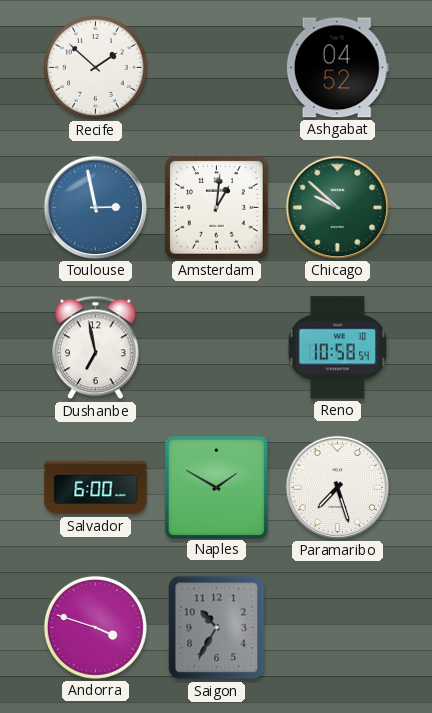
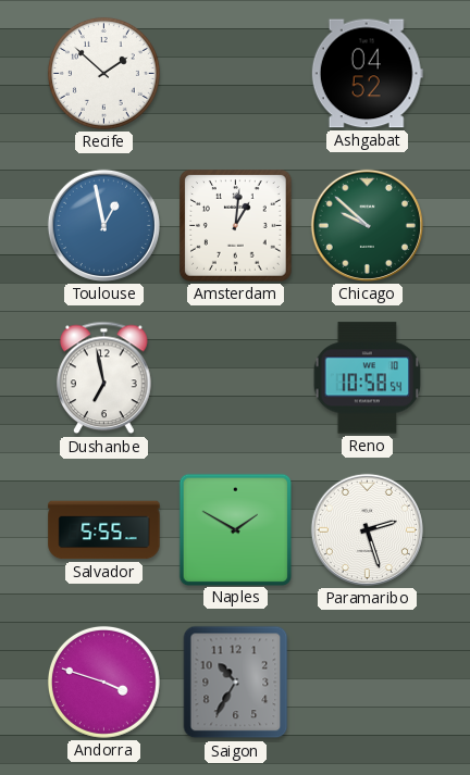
Toulouse: 2:58 -> 12:58
Salvador: 6:00 -> 5:55
Paramaribo: 7:27 -> 2:27
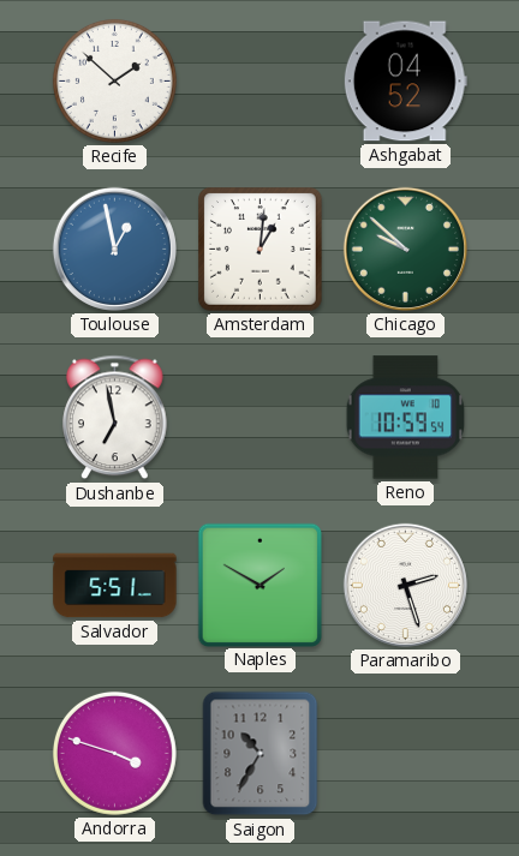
Reno: 10:58 -> 10:59
Salvador: 5:55 -> 5:51
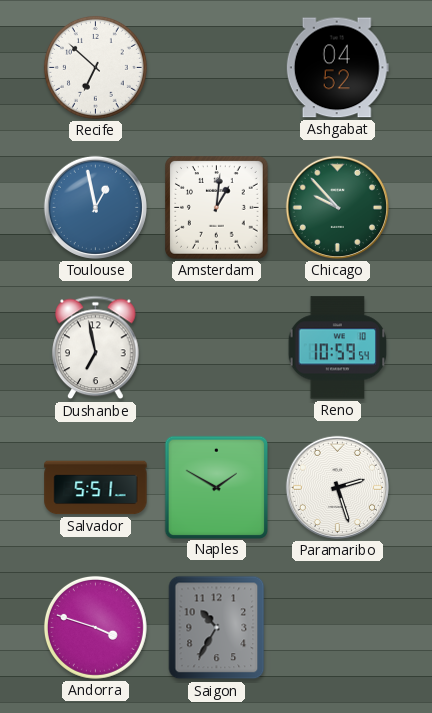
Recife: 1:52 -> 6:52
Chicago: 9:52 -> 9:53
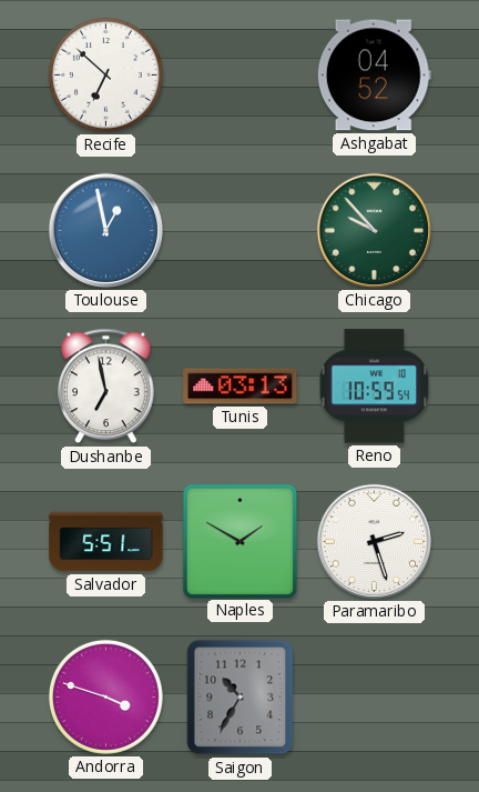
Amsterdam: 1:01 -> none
Tunis: none -> 03:13
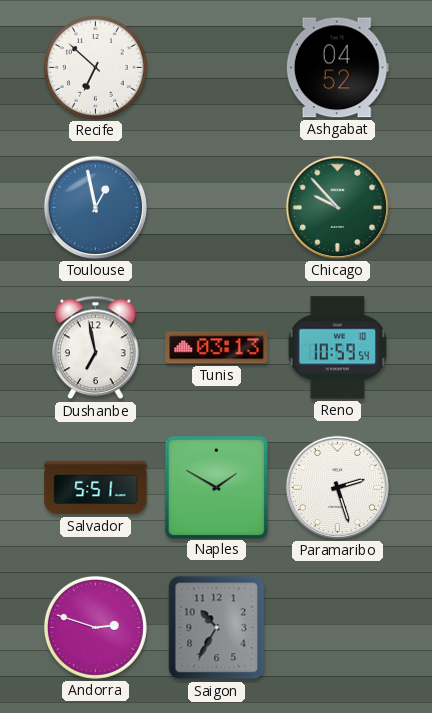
Andorra: 3:48 -> 2:48
